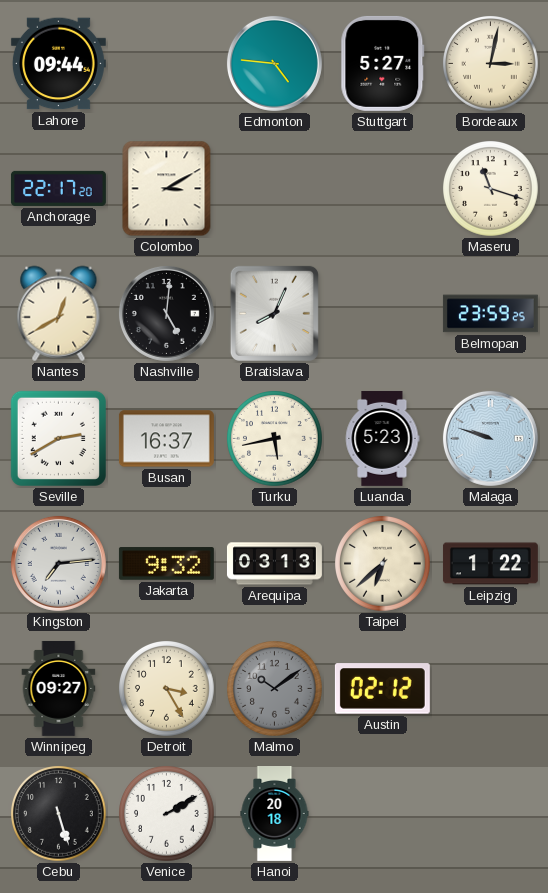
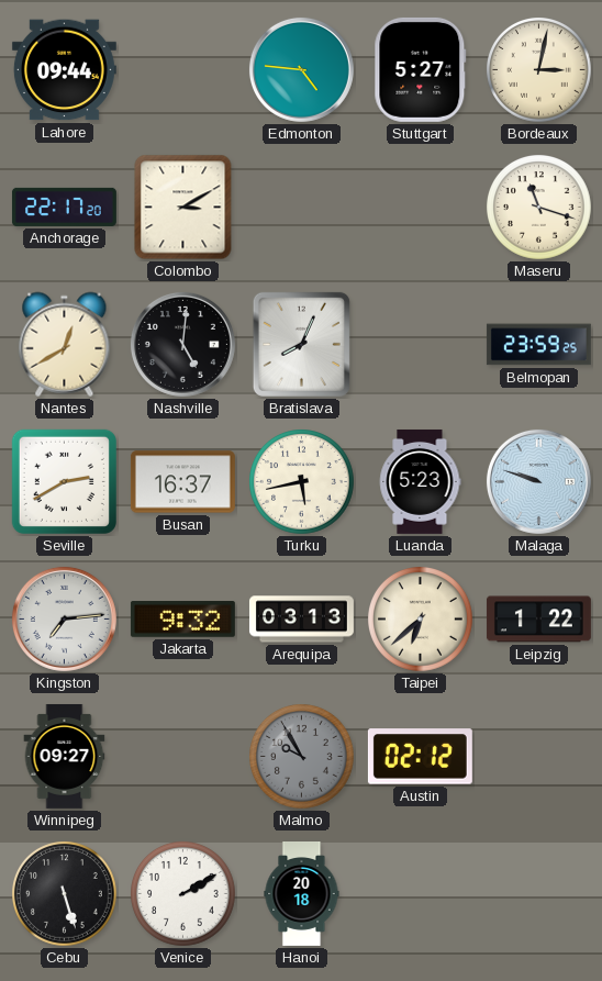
Detroit: 3:25 -> none
Malmo: 10:09 -> 9:55
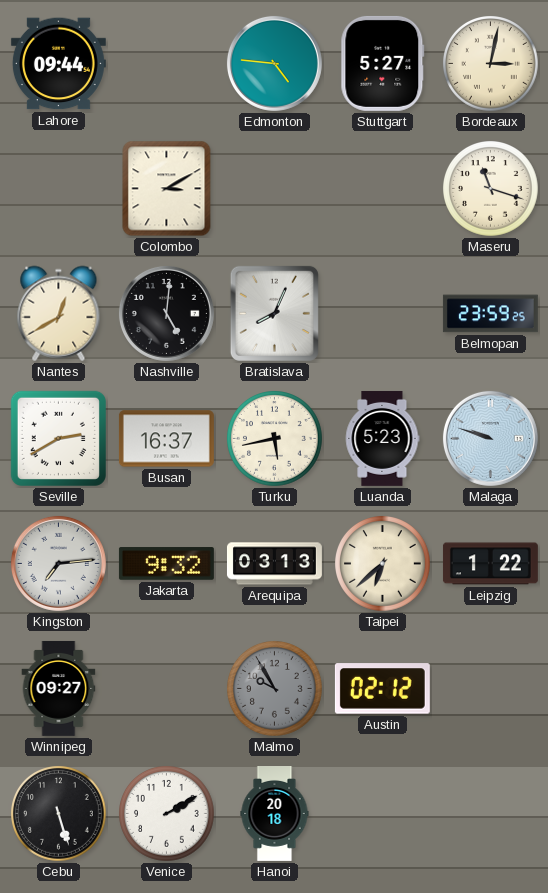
Anchorage: 22:17 -> none
